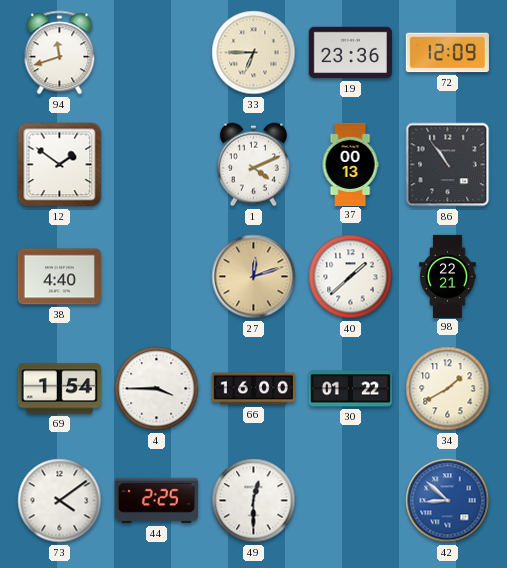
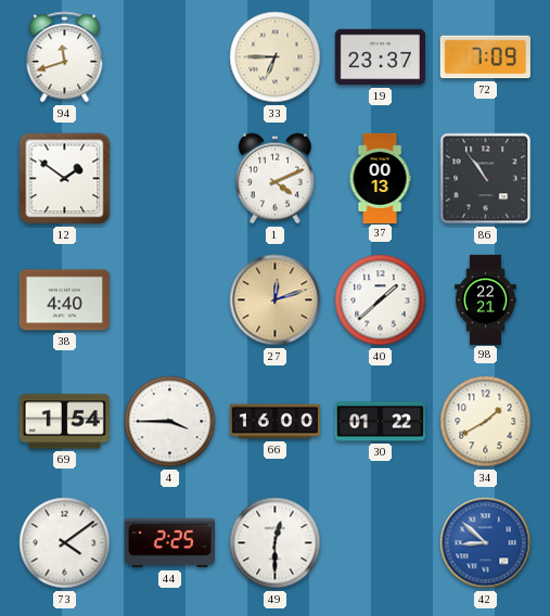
19: 23:36 -> 23:37
72: 12:09 -> 7:09
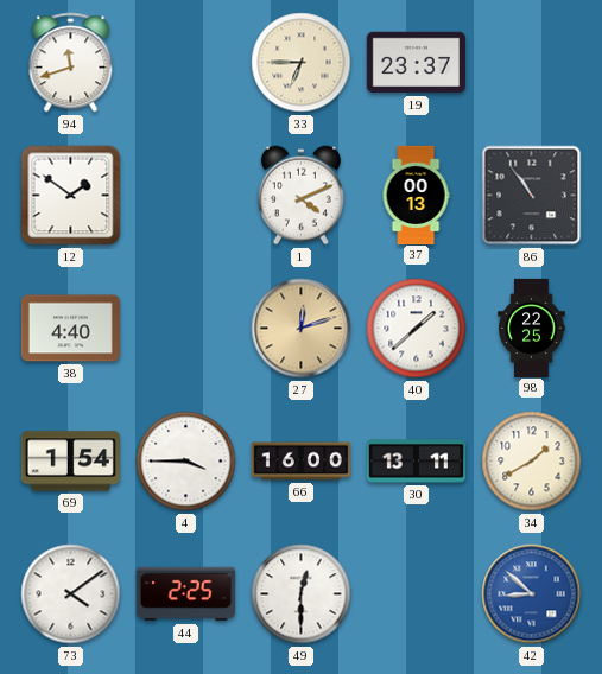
72: 7:09 -> none
98: 22:21 -> 22:25
30: 01:22 -> 13:11
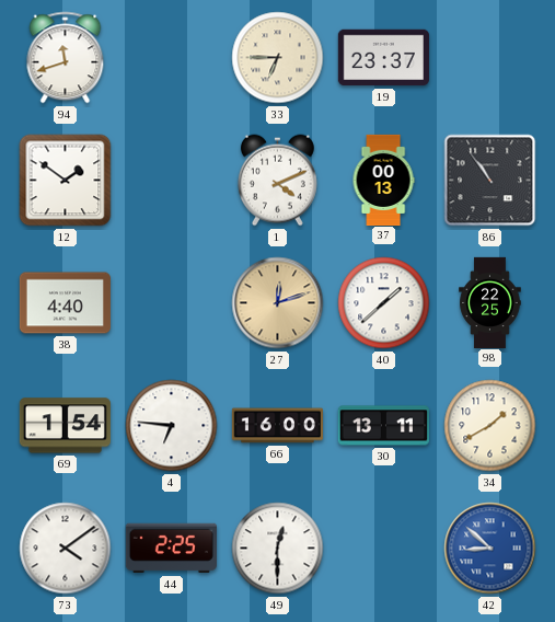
4: 3:45 -> 6:46
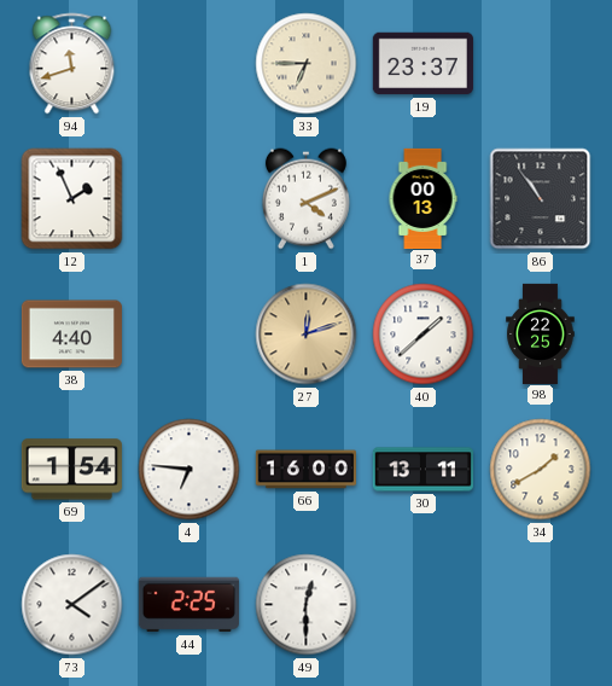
12: 1:51 -> 1:56
42: 8:52 -> none
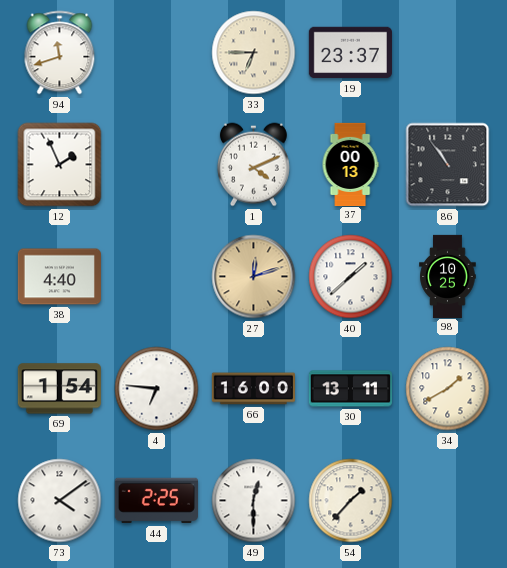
98: 22:25 -> 10:25
54: none -> 1:37
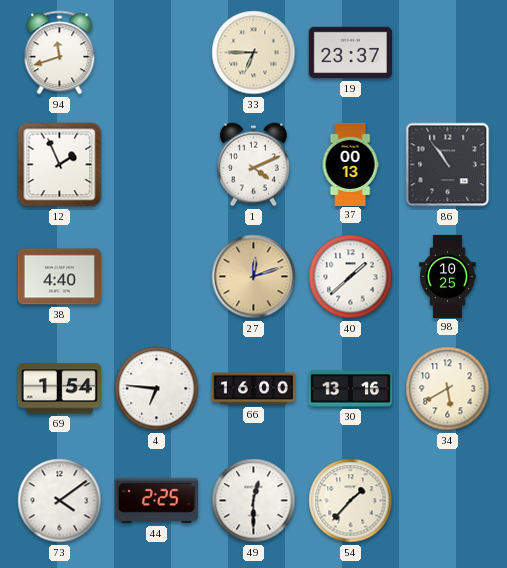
30: 13:11 -> 13:16
34: 1:40 -> 5:40
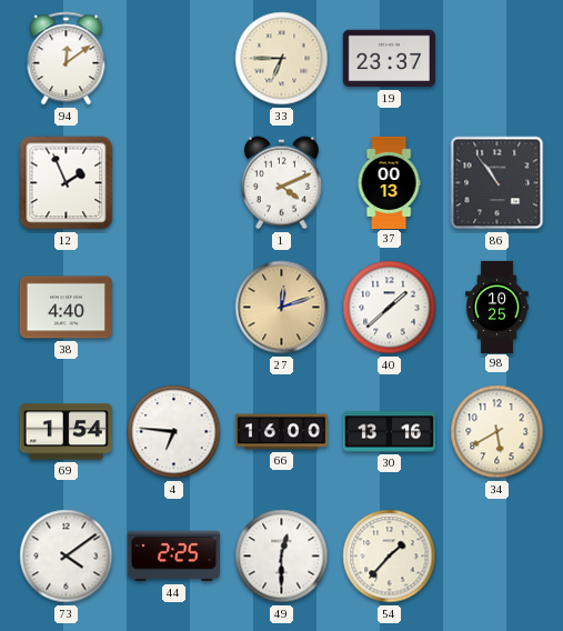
94: 11:42 -> 12:09
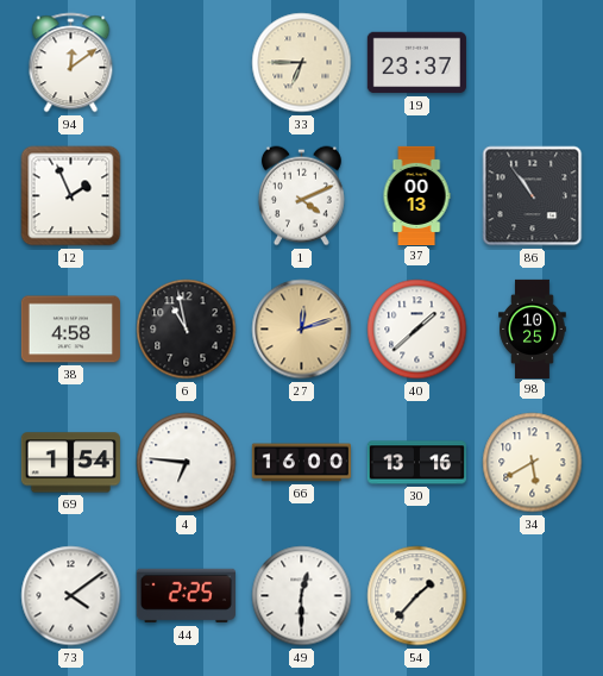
38: 4:40 -> 4:58
6: none -> 10:58
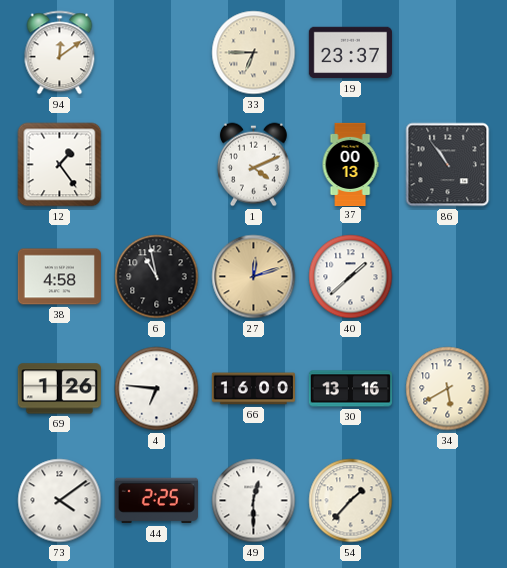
12: 1:56 -> 1:24
98: 10:25 -> none
69: 1:54 -> 1:26
